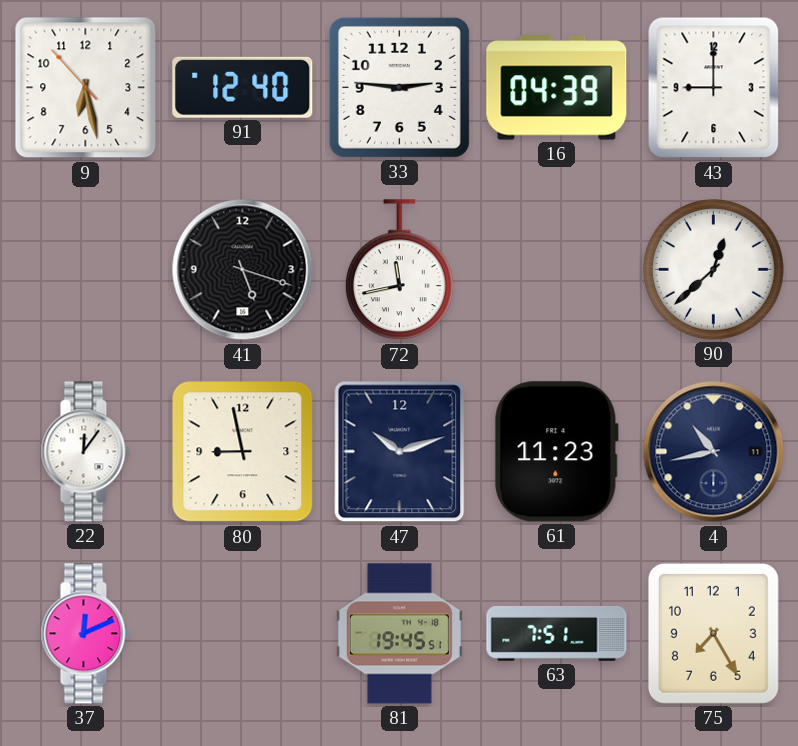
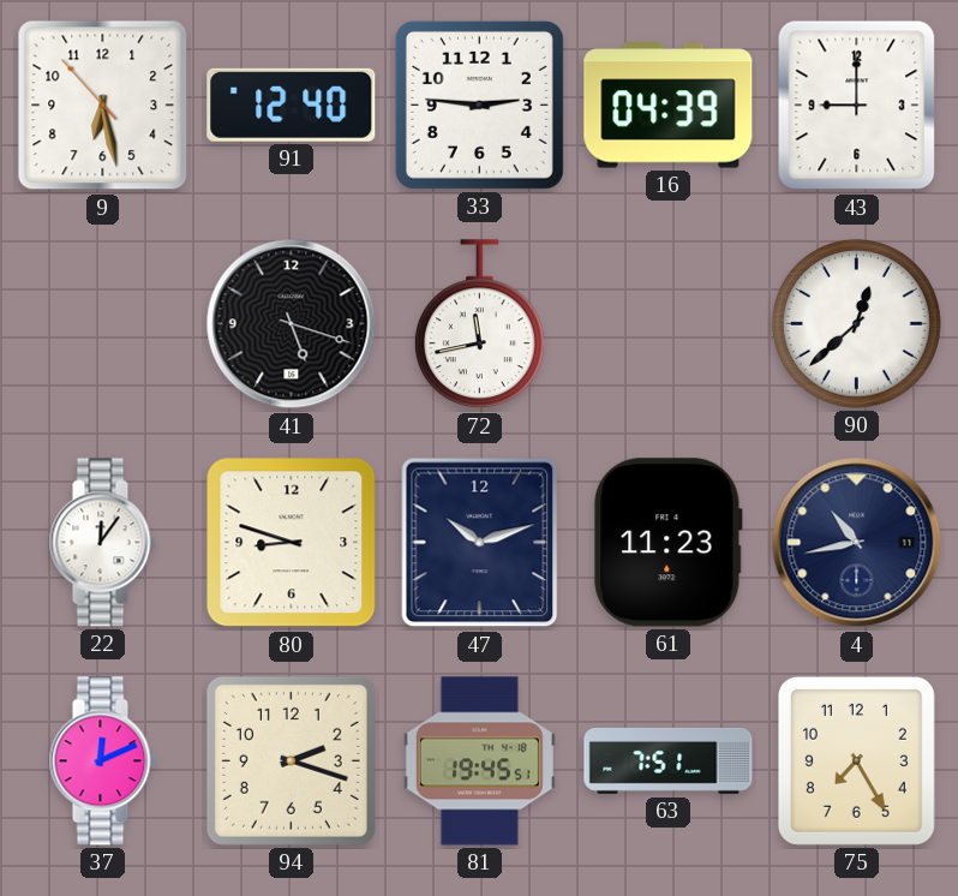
80: 8:58 -> 8:48
94: none -> 2:18
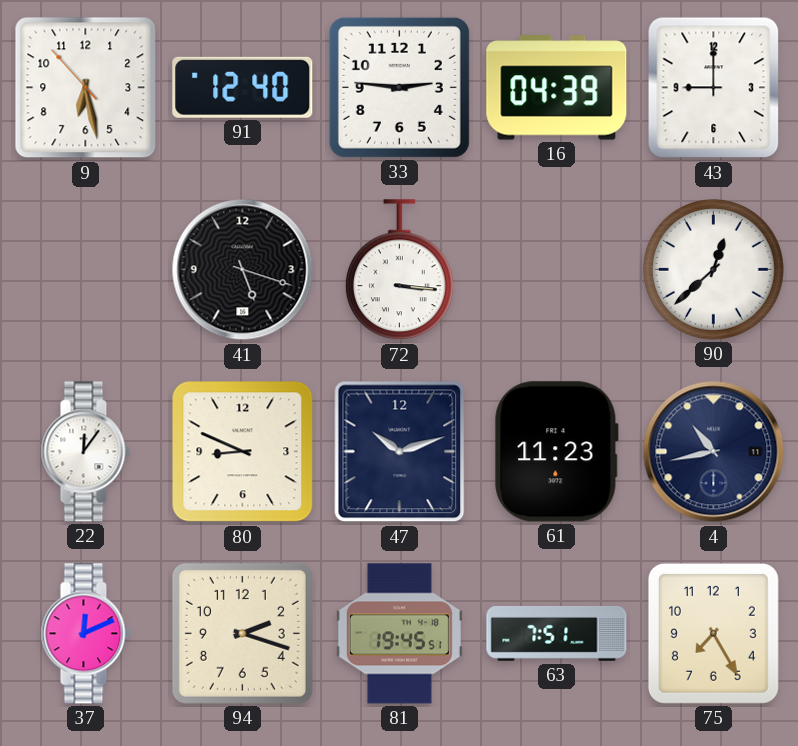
72: 11:43 -> 3:16
80: 8:48 -> 8:49
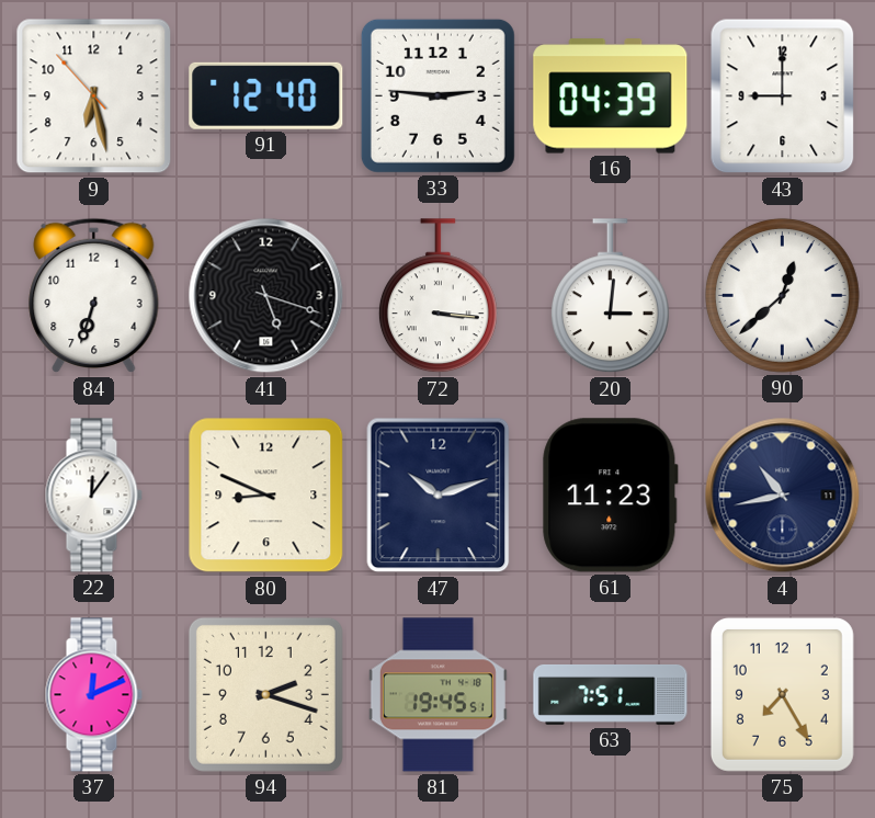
84: none -> 6:33
20: none -> 3:01
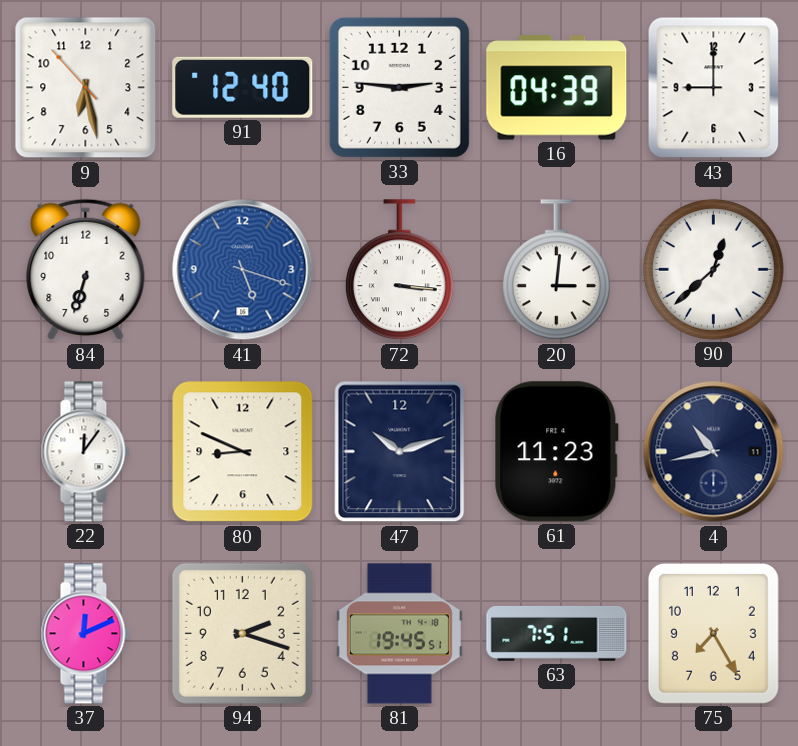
41 dial: black -> blue
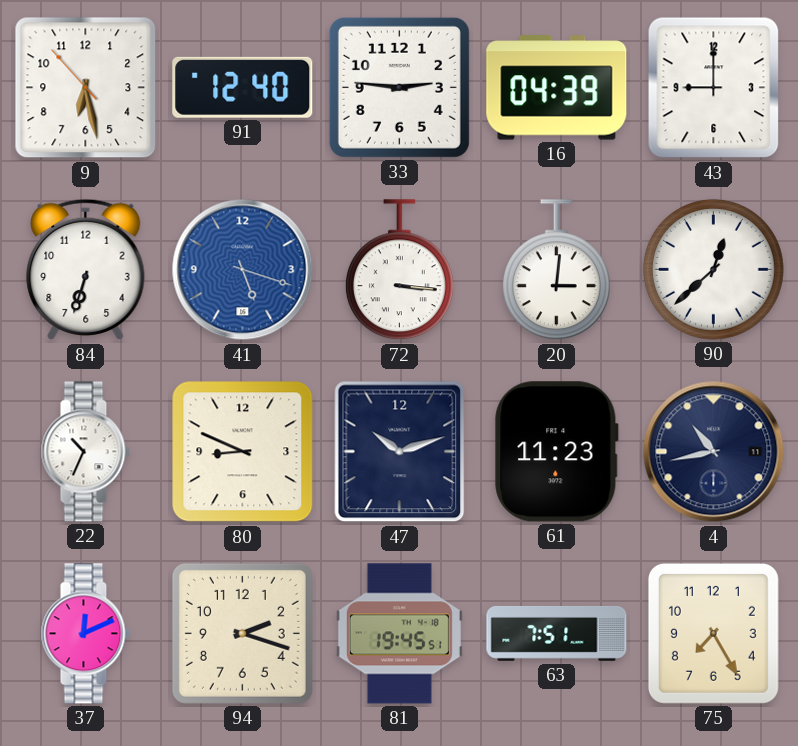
22: 12:06 -> 10:34
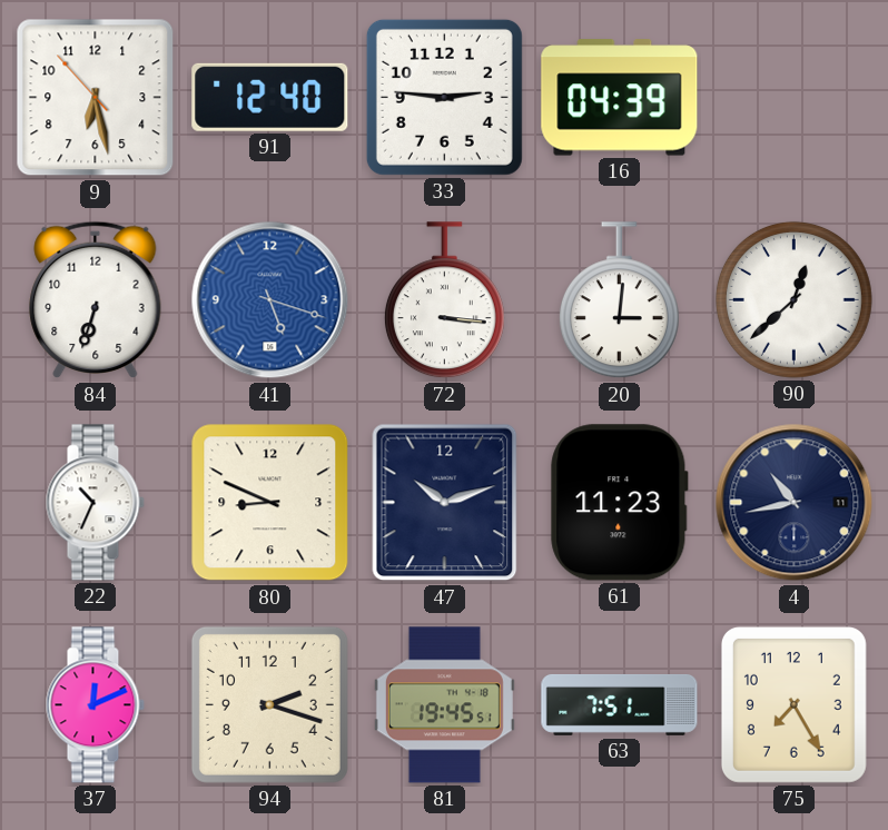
43: 9:00 -> none
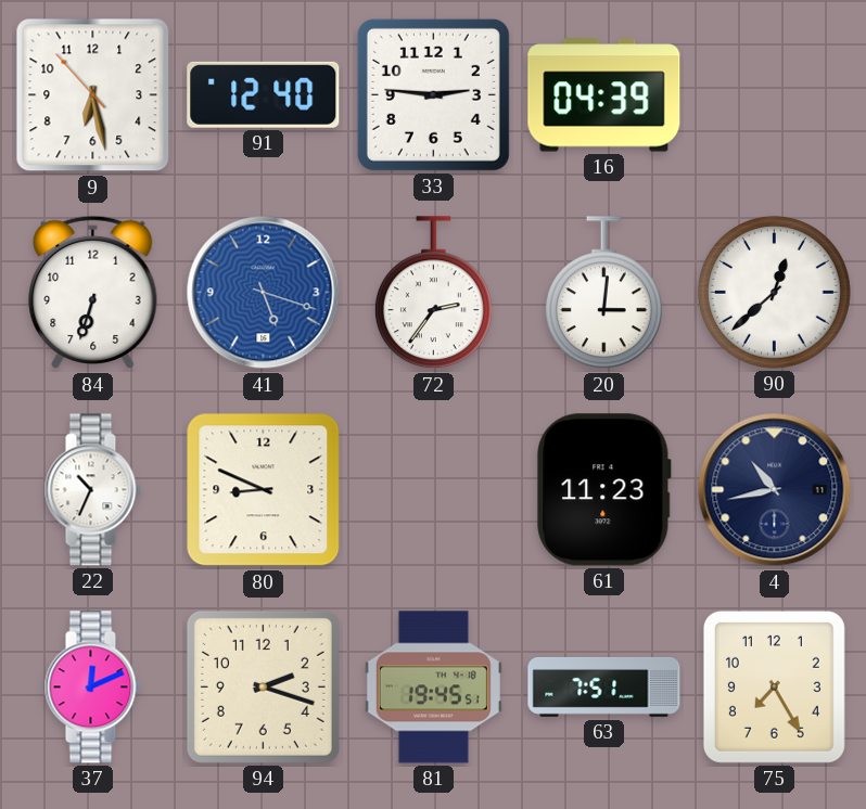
72: 3:16 -> 2:36
47: 10:12 -> none
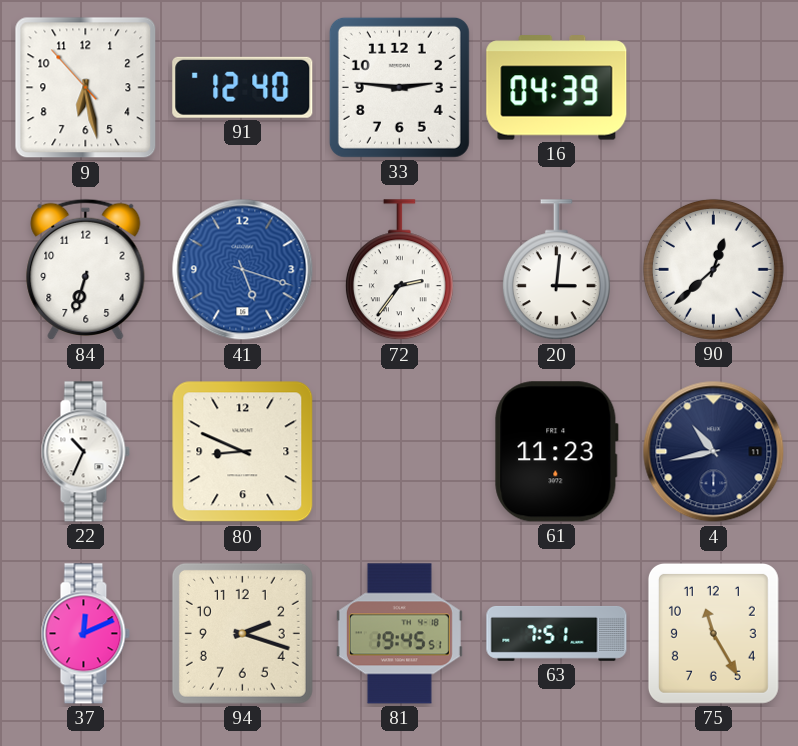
75: 7:25 -> 11:25
